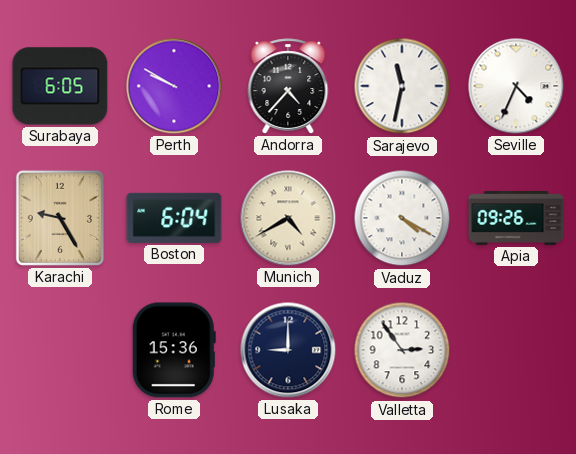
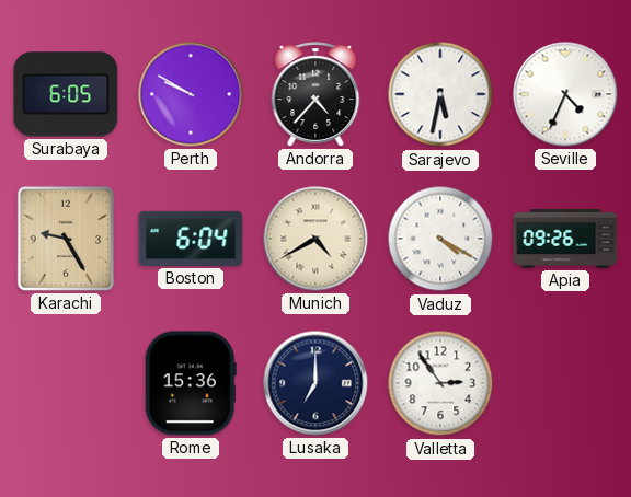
Sarajevo: 11:32 -> 5:32
Lusaka: 9:00 -> 7:00
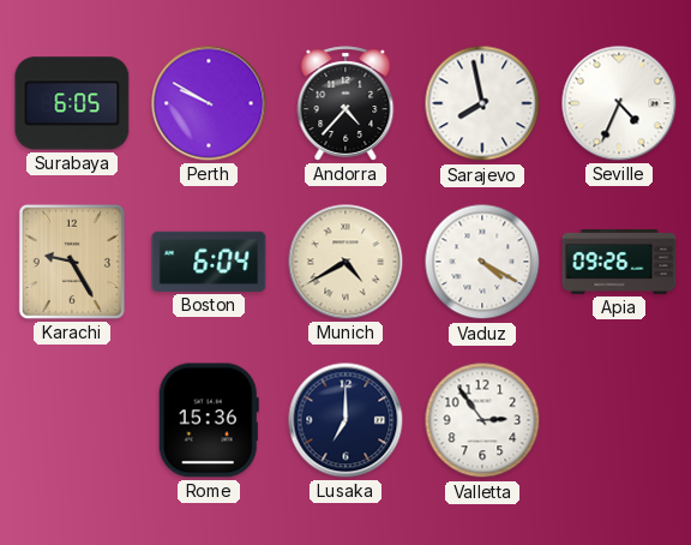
Sarajevo: 5:32 -> 7:58
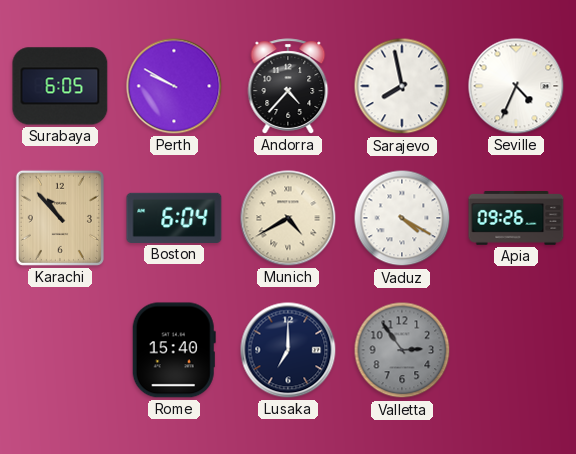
Karachi: 9:25 -> 10:53
Rome: 15:36 -> 15:40
Valletta dial: white -> grey
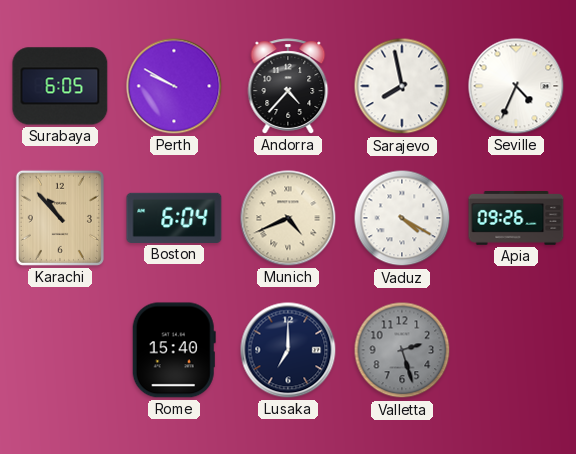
Munich: 4:40 -> 4:41
Valletta: 2:54 -> 2:27
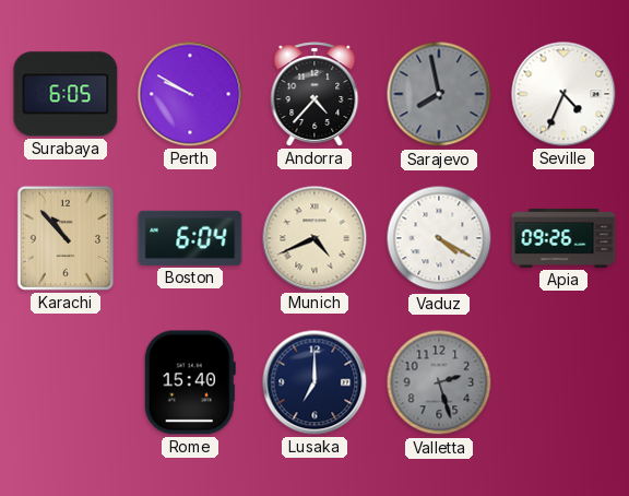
Sarajevo dial: white -> grey
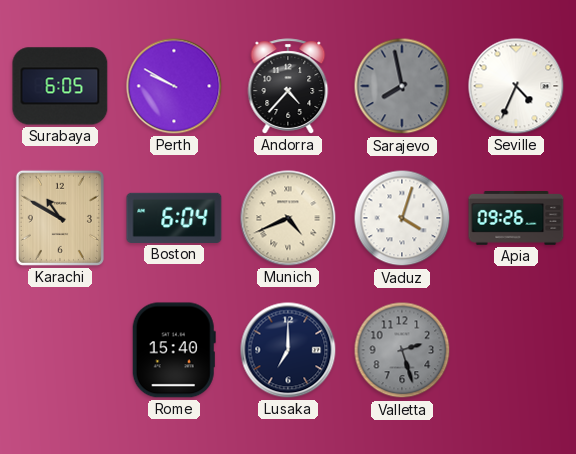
Karachi: 10:53 -> 10:50
Vaduz: 4:20 -> 4:03
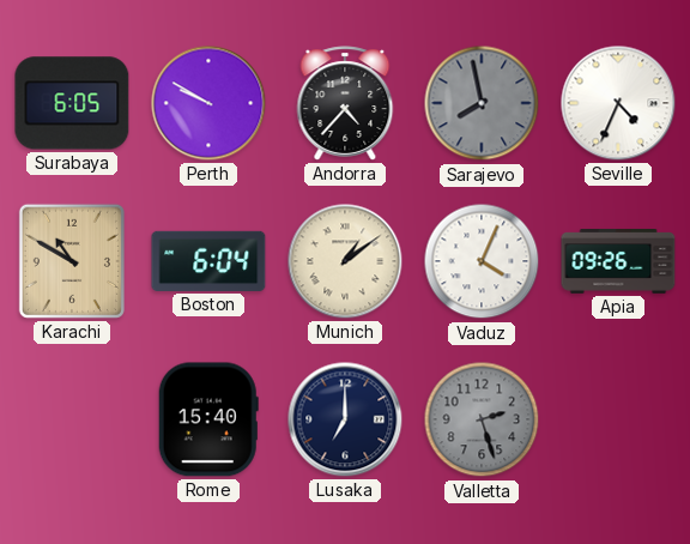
Munich: 4:41 -> 1:09
Vaduz: 4:03 -> 4:04
